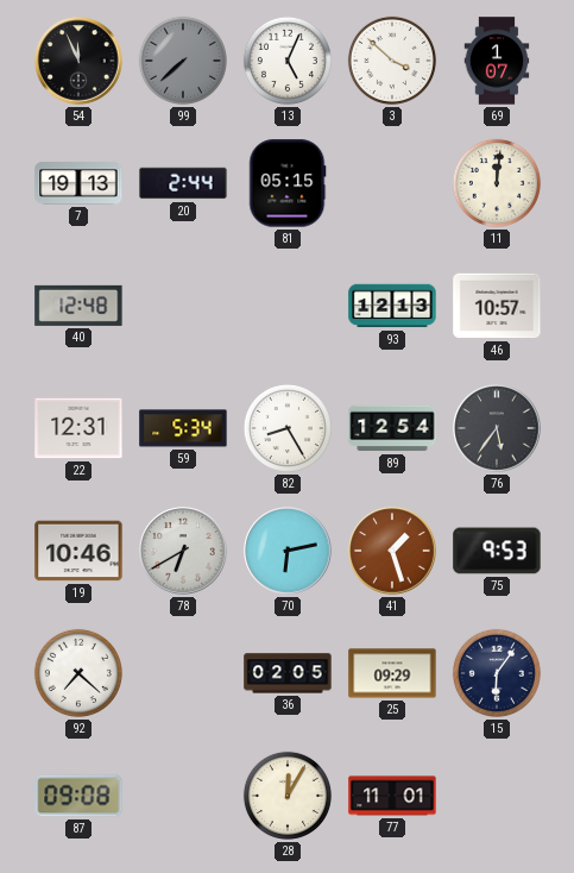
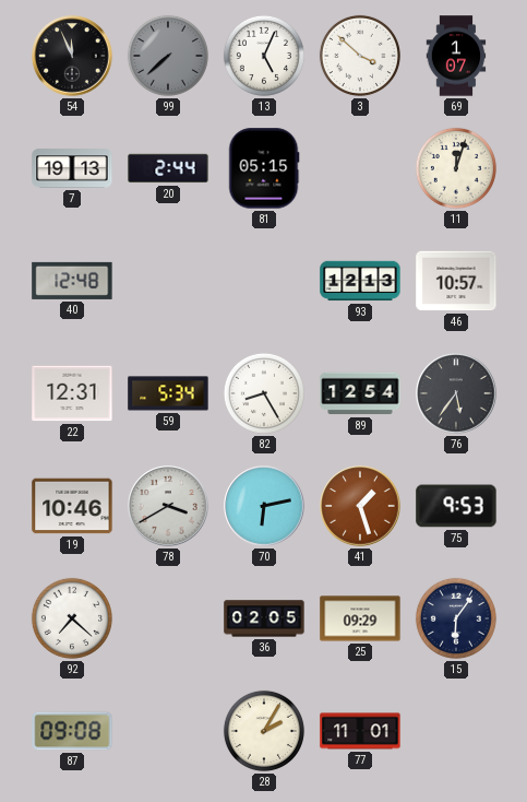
11: 12:01 -> 12:03
78: 6:40 -> 3:40
28: 12:05 -> 2:05
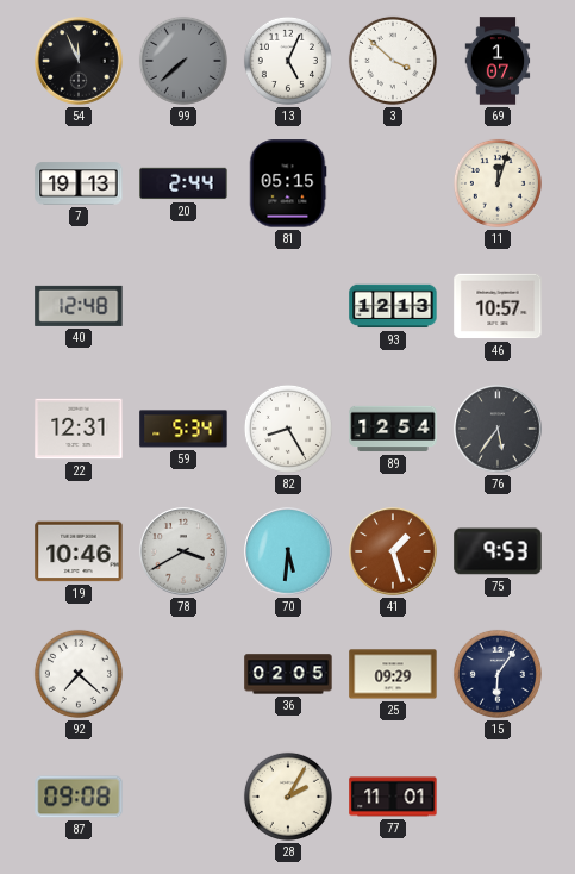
70: 6:13 -> 5:31
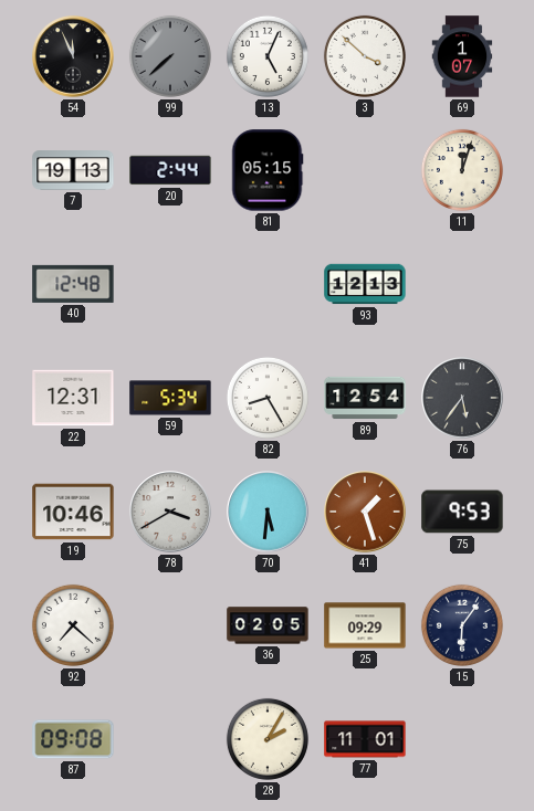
46: 10:57 -> none
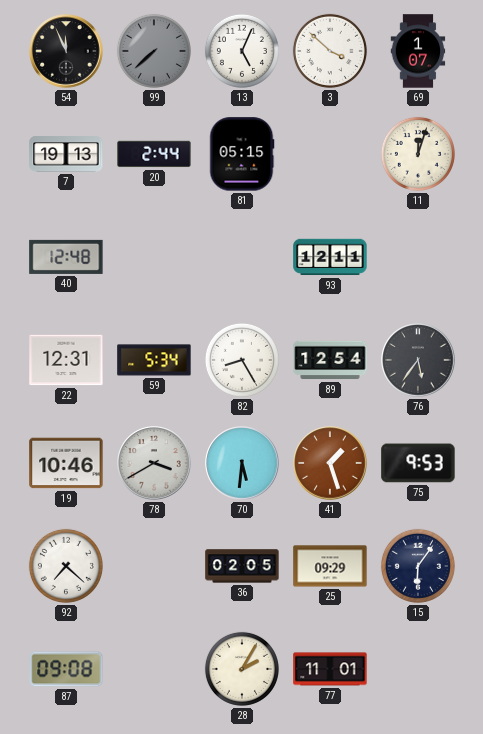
93: 12:13 -> 12:11
